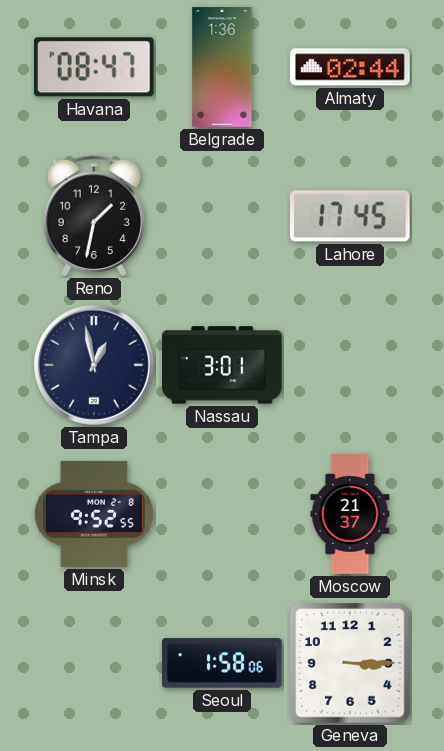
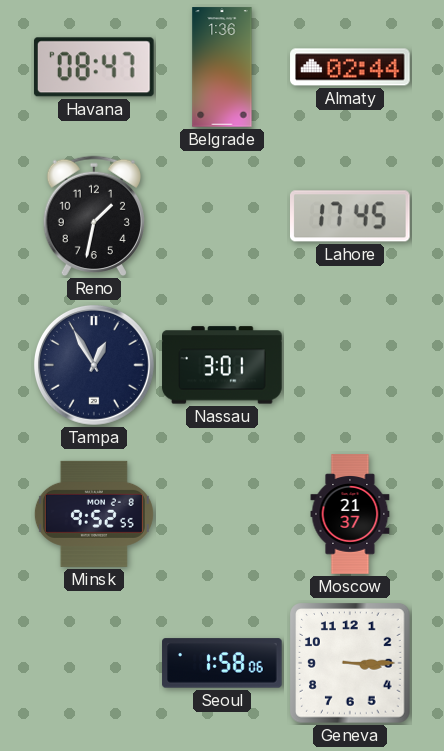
Tampa: 12:58 -> 12:55
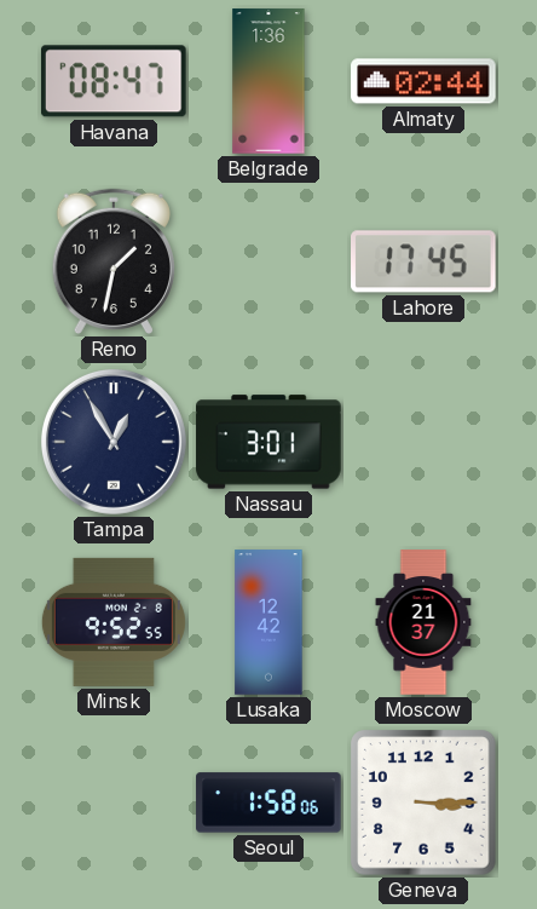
Lusaka: none -> 12:42
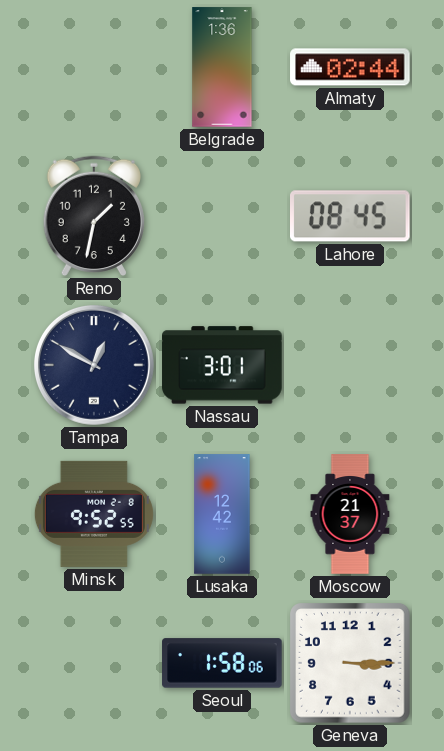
Havana: 08:47 -> none
Lahore: 17:45 -> 08:45
Tampa: 12:55 -> 12:50
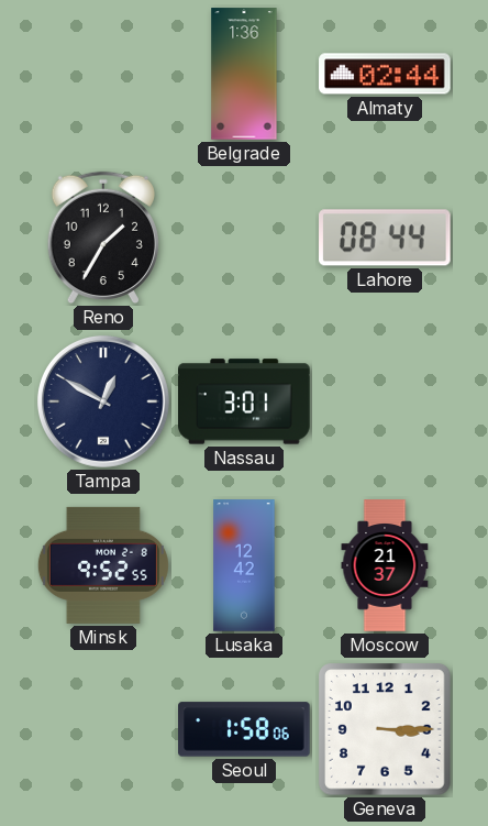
Reno: 1:32 -> 1:35
Lahore: 08:45 -> 08:44
